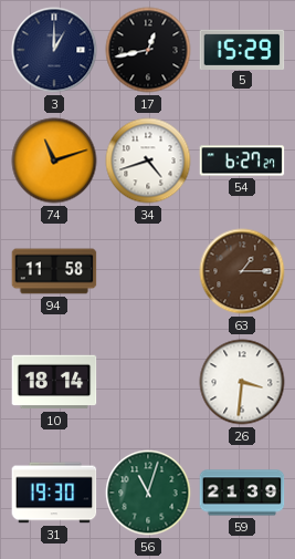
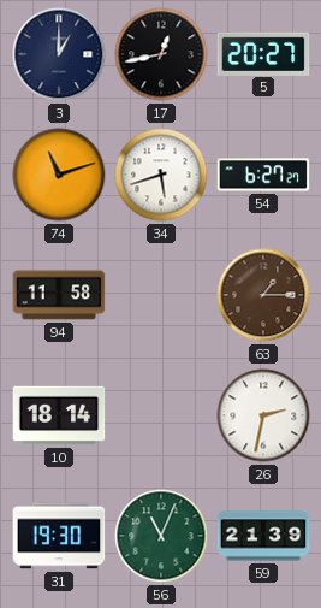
5: 15:29 -> 20:27
34: 4:42 -> 5:42
26: 3:31 -> 2:32
56: 11:03 -> 11:04
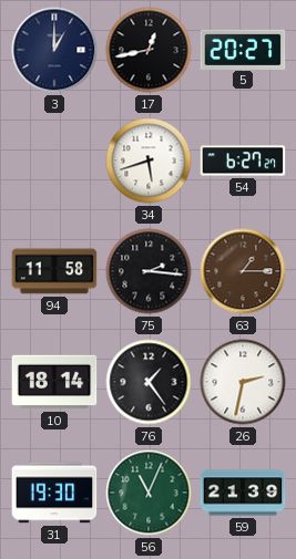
74: 11:12 -> none
75: none -> 2:16
76: none -> 1:24
